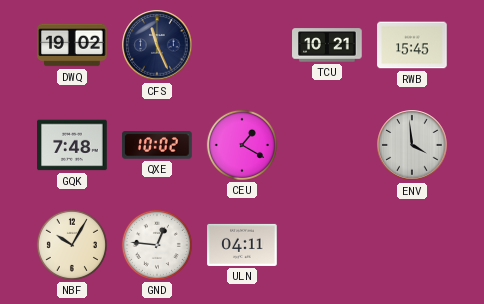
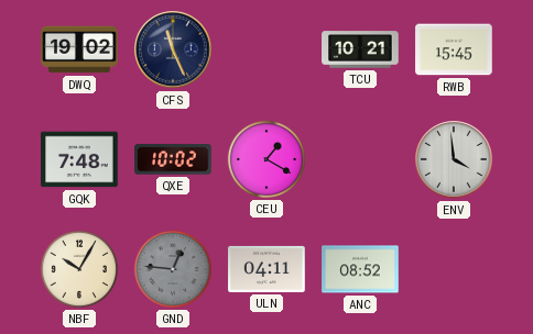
GND dial: white -> grey
ANC: none -> 08:52
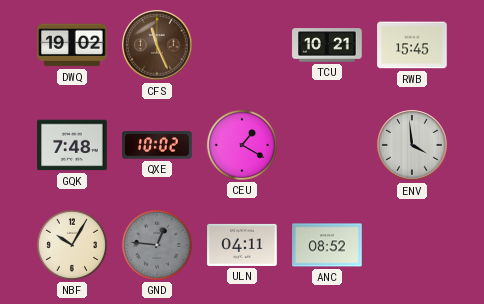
CFS dial: navy -> brown
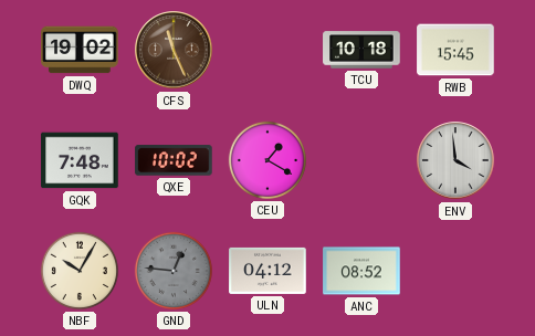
TCU: 10:21 -> 10:18
ULN: 04:11 -> 04:12
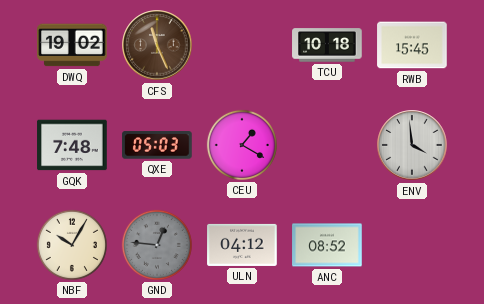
QXE: 10:02 -> 05:03
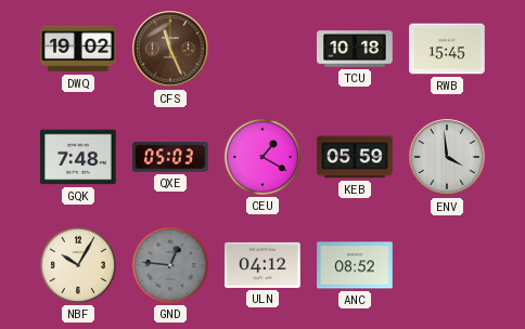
KEB: none -> 05:59
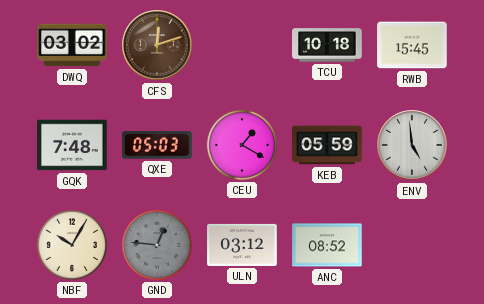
DWQ: 19:02 -> 03:02
CFS: 11:26 -> 12:12
ENV: 3:59 -> 4:59
ULN: 04:12 -> 03:12
